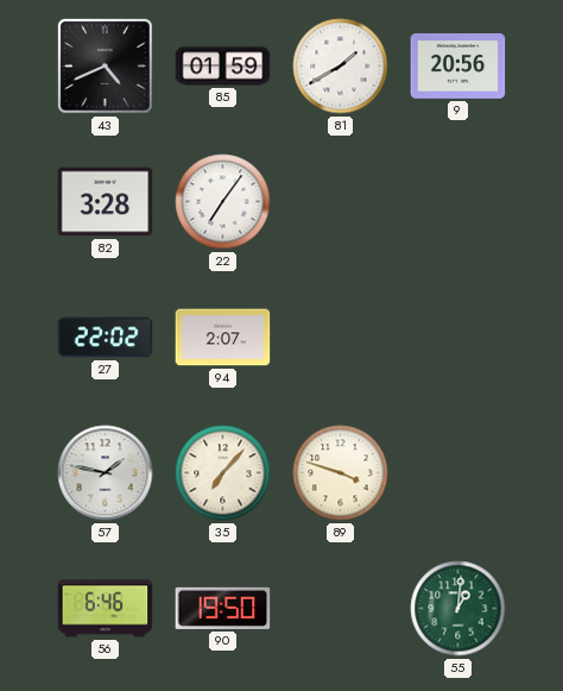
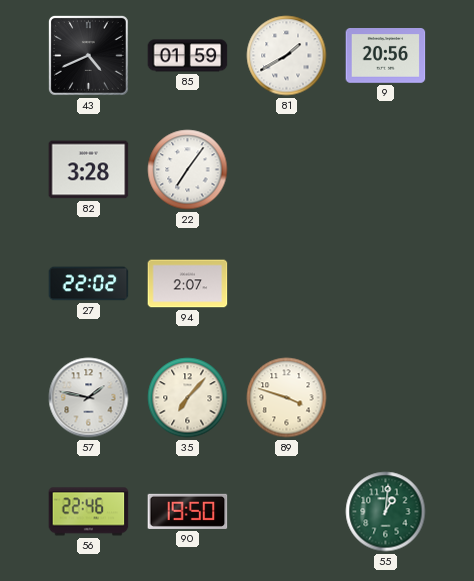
56: 6:46 -> 22:46
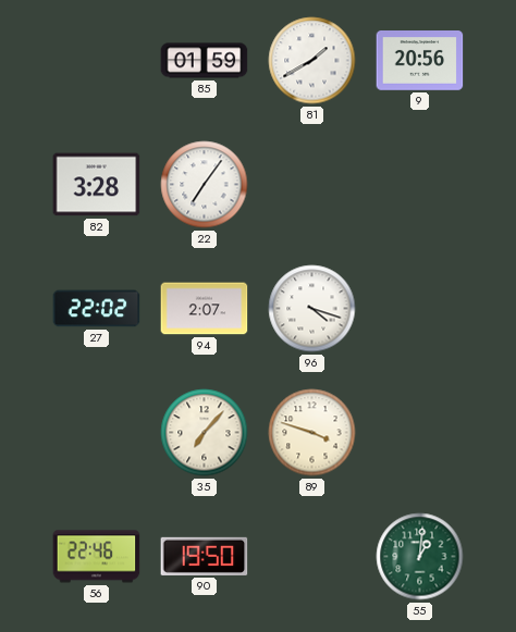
43: 4:41 -> none
96: none -> 4:18
57: 1:47 -> none
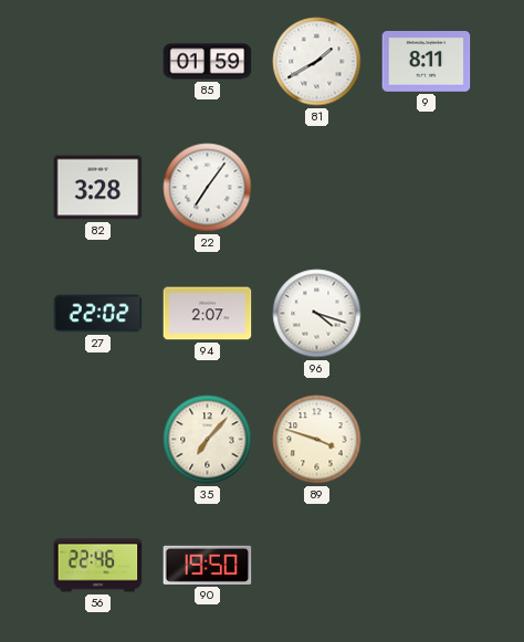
9: 20:56 -> 8:11
55: 1:01 -> none
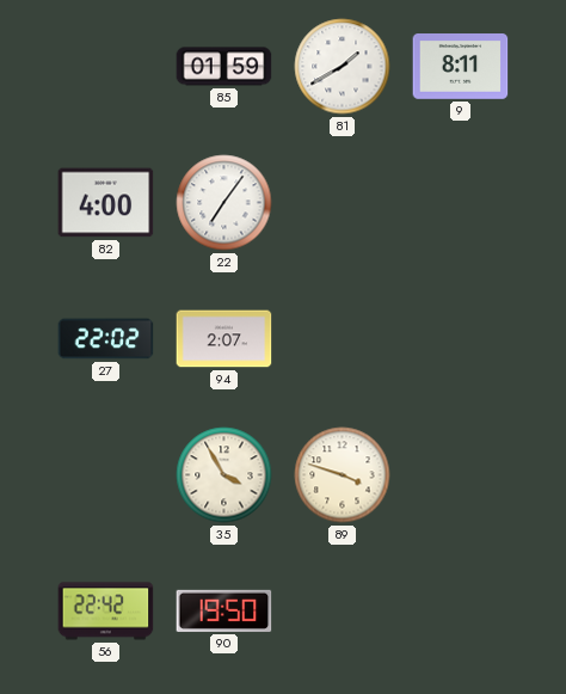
82: 3:28 -> 4:00
96: 4:18 -> none
35: 7:07 -> 3:55
56: 22:46 -> 22:42
